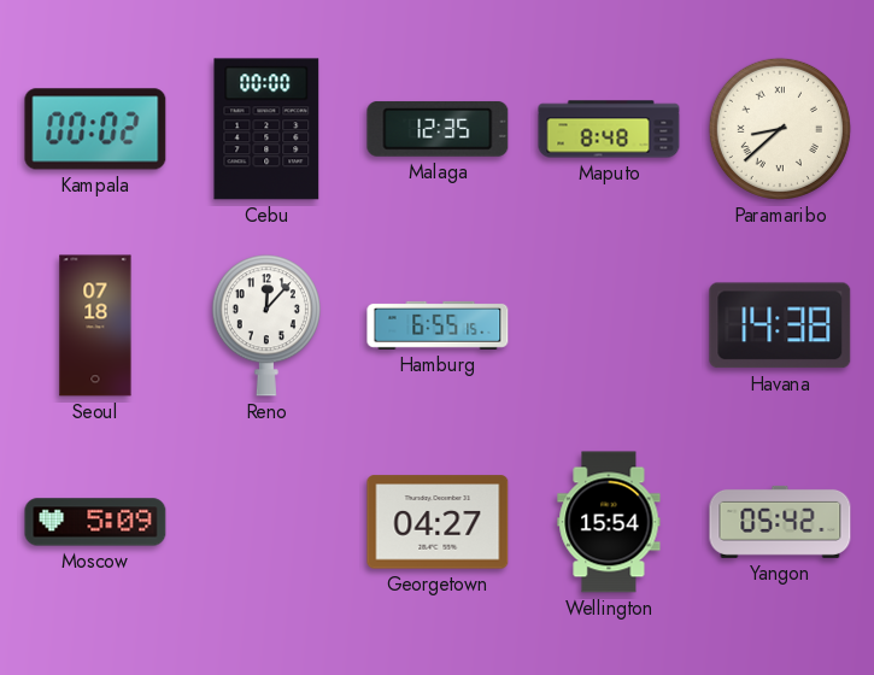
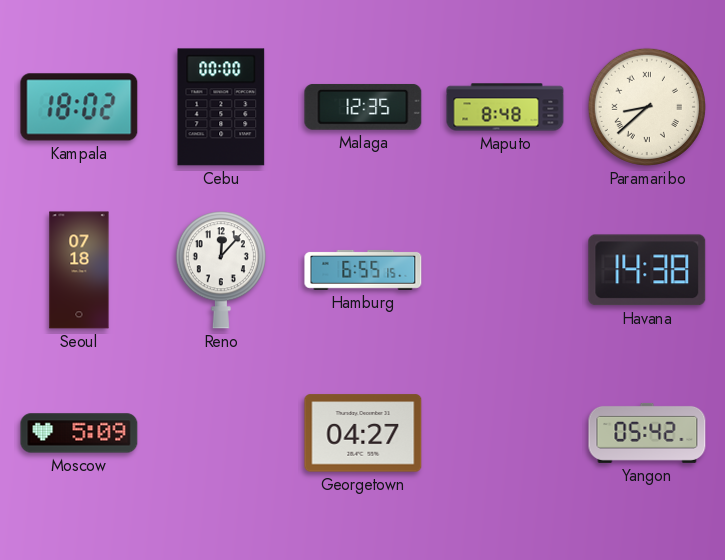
Kampala: 00:02 -> 18:02
Wellington: 15:54 -> none
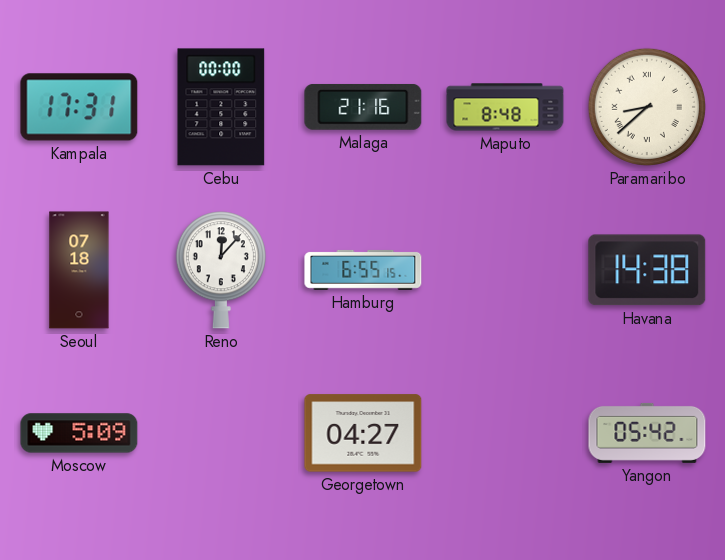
Kampala: 18:02 -> 17:31
Malaga: 12:35 -> 21:16
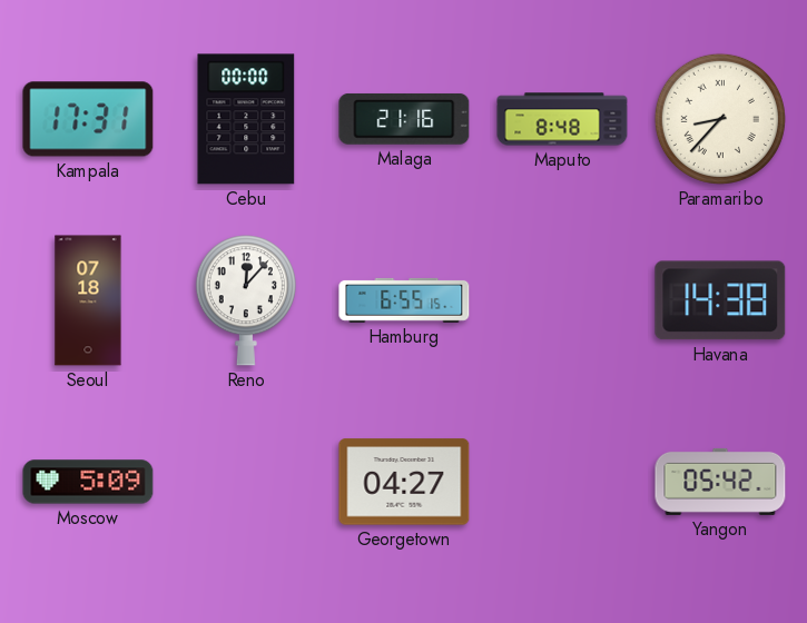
Paramaribo: 8:38 -> 8:37
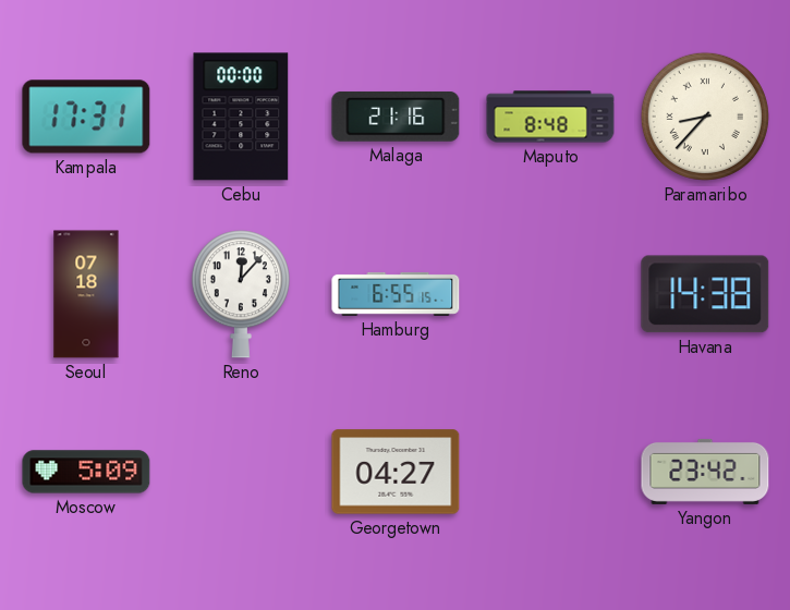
Yangon: 05:42 -> 23:42
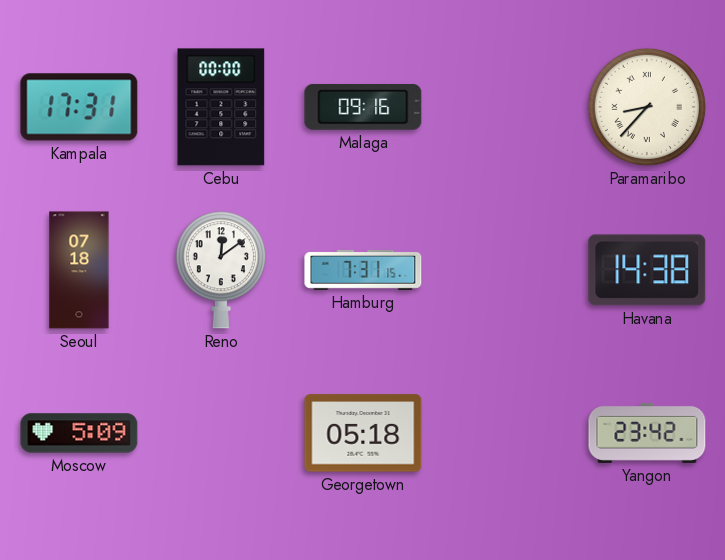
Malaga: 21:16 -> 09:16
Maputo: 8:48 -> none
Reno: 12:07 -> 12:09
Hamburg: 6:55 -> 7:31
Georgetown: 04:27 -> 05:18
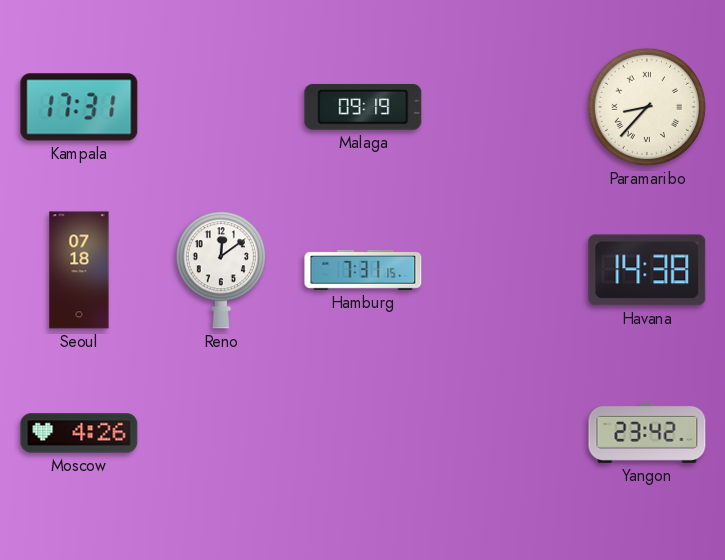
Cebu: 00:00 -> none
Malaga: 09:16 -> 09:19
Moscow: 5:09 -> 4:26
Georgetown: 05:18 -> none
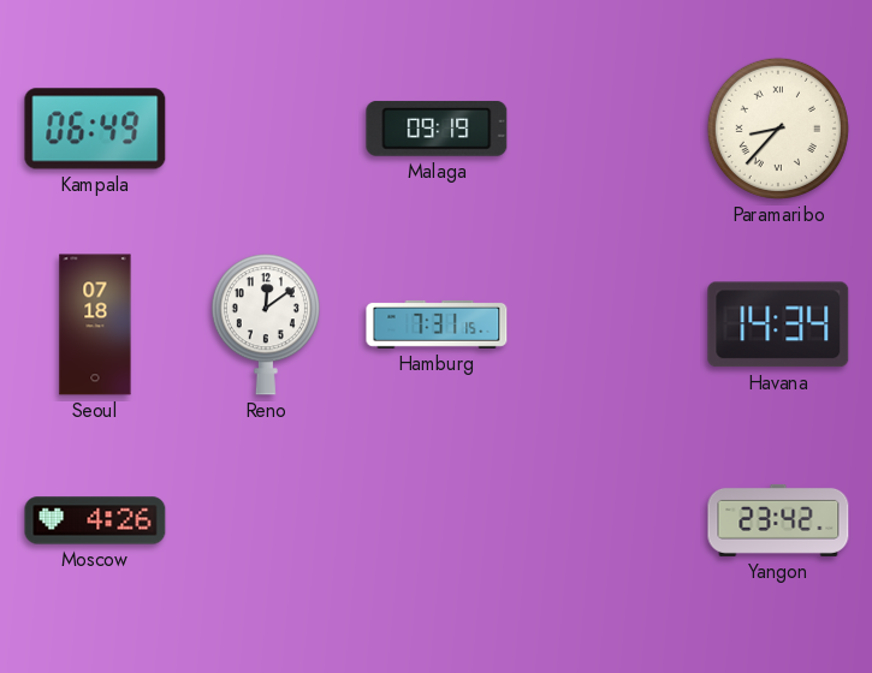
Kampala: 17:31 -> 06:49
Havana: 14:38 -> 14:34
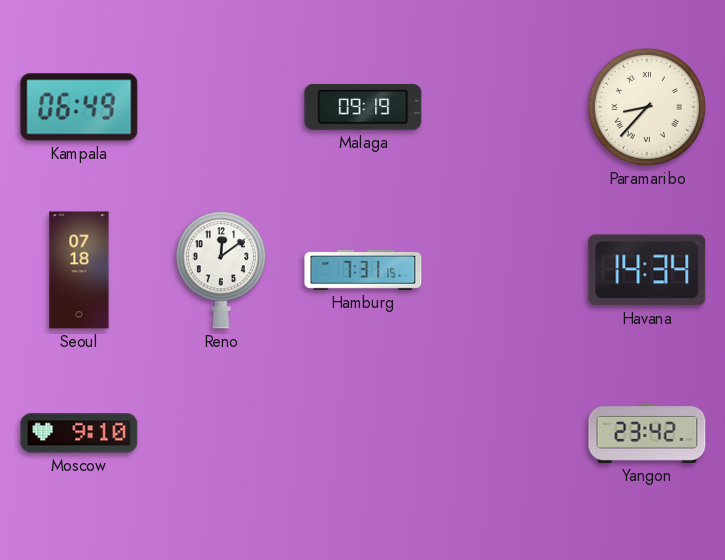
Moscow: 4:26 -> 9:10
